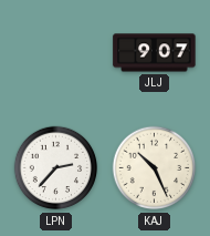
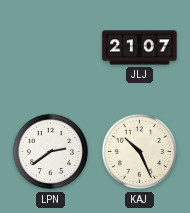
JLJ: 9:07 -> 21:07
LPN: 2:37 -> 2:39
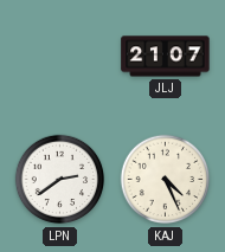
KAJ: 10:26 -> 4:26
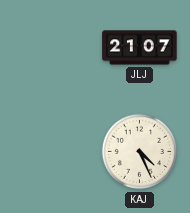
LPN: 2:39 -> none
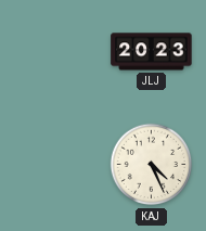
JLJ: 21:07 -> 20:23
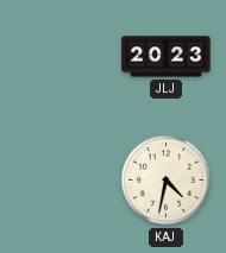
KAJ: 4:26 -> 4:32
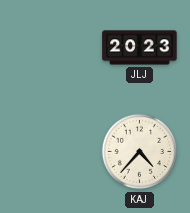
KAJ: 4:32 -> 4:37
